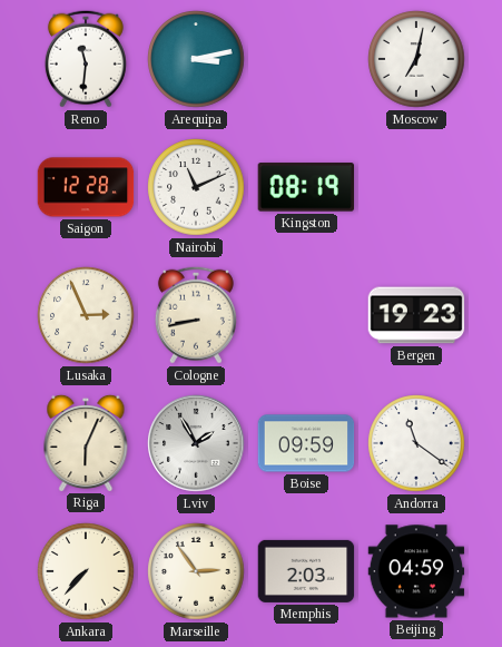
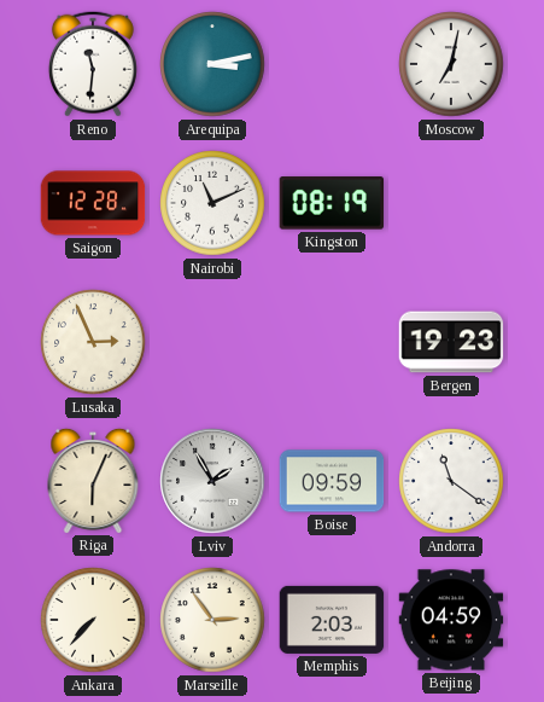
Cologne: 8:43 -> none
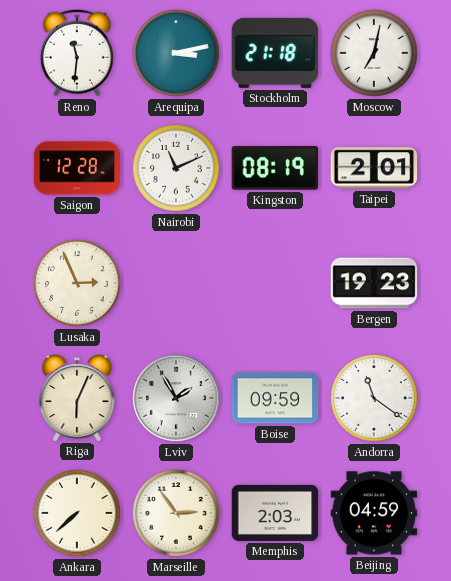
Stockholm: none -> 21:18
Taipei: none -> 2:01
Ankara: 7:37 -> 7:38
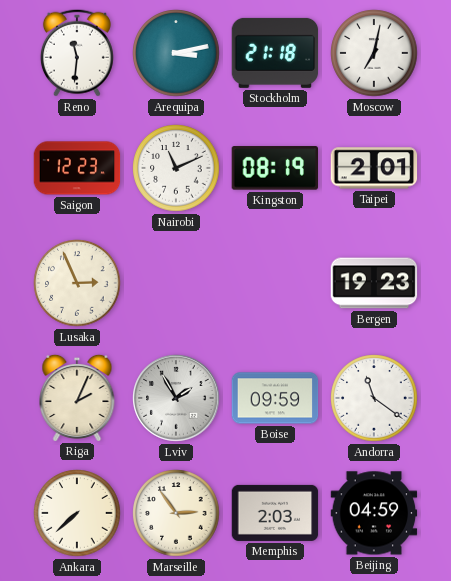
Saigon: 12:28 -> 12:23
Riga: 6:04 -> 2:04
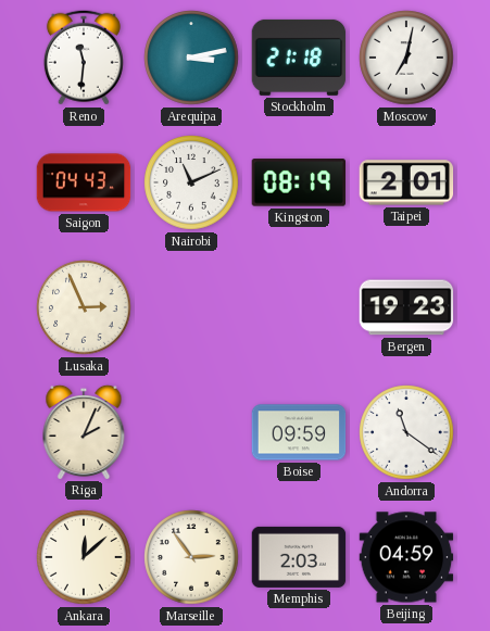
Saigon: 12:23 -> 04:43
Lviv: 1:55 -> none
Ankara: 7:38 -> 12:08
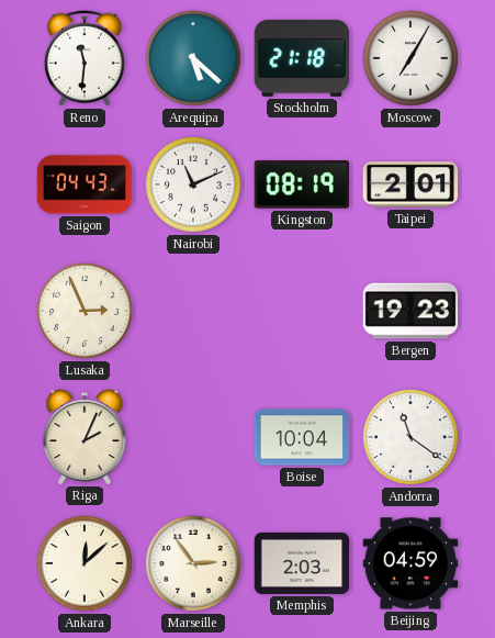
Arequipa: 3:13 -> 5:22
Moscow: 7:02 -> 7:05
Boise: 09:59 -> 10:04
